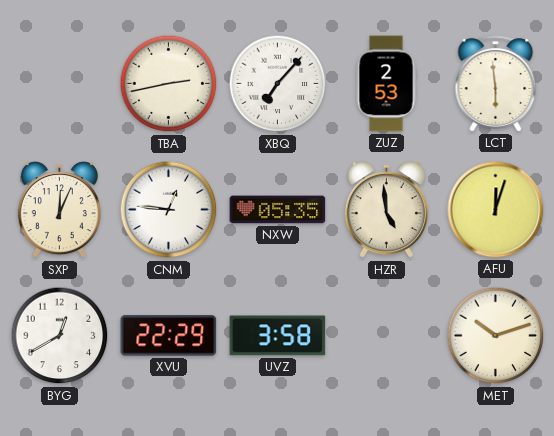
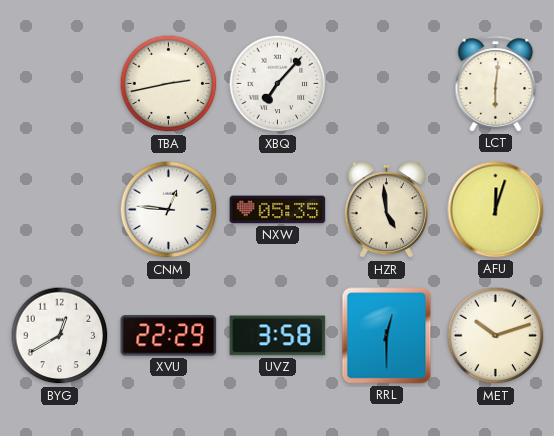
ZUZ: 2:53 -> none
LCT: 5:59 -> 6:01
SXP: 12:04 -> none
RRL: none -> 12:30
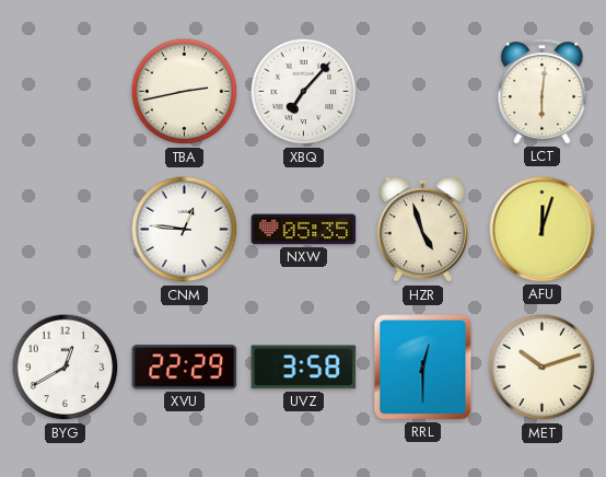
HZR: 4:59 -> 4:57
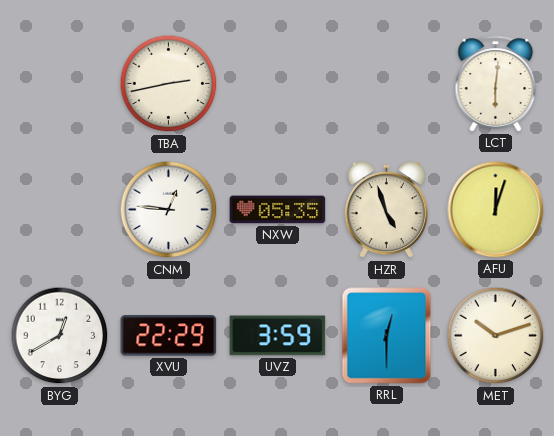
XBQ: 7:07 -> none
UVZ: 3:58 -> 3:59
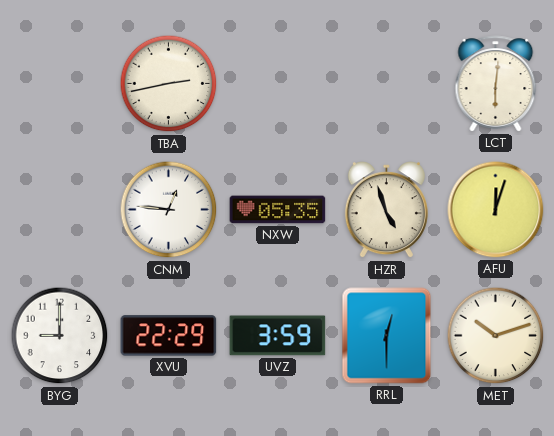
BYG: 12:40 -> 9:00
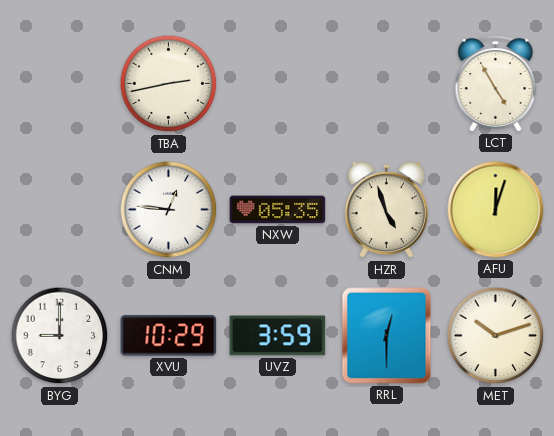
LCT: 6:01 -> 4:55
XVU: 22:29 -> 10:29
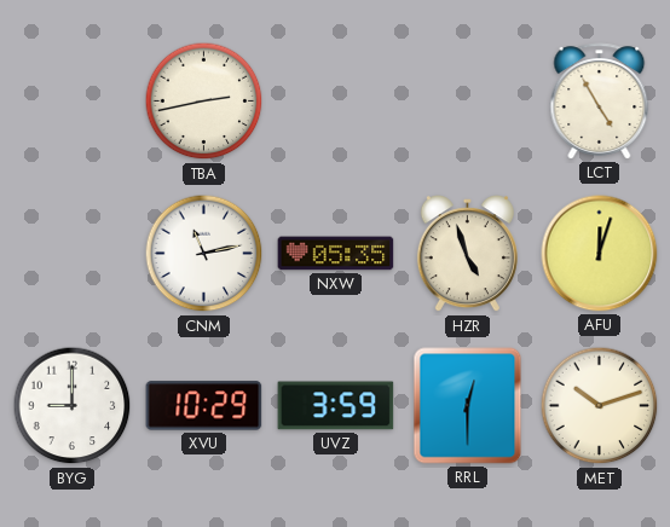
CNM: 12:46 -> 11:13
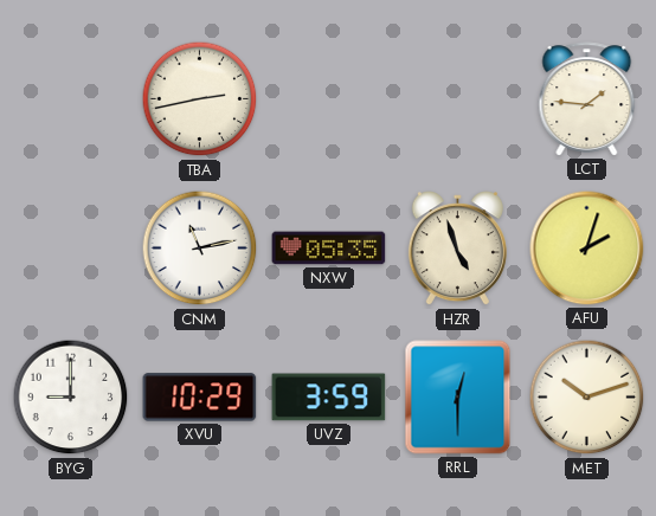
LCT: 4:55 -> 1:46
AFU: 12:03 -> 2:03
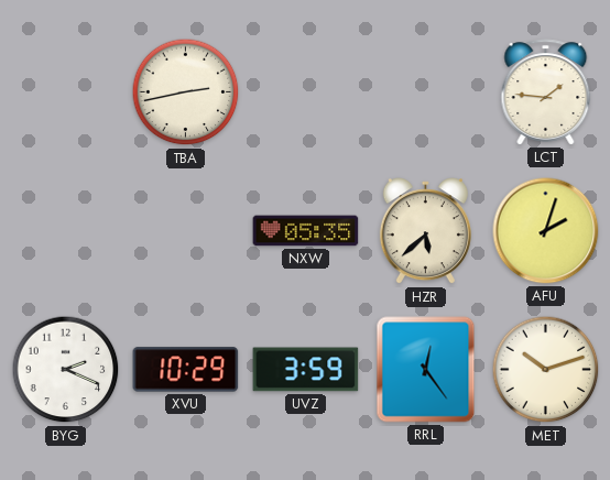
CNM: 11:13 -> none
HZR: 4:57 -> 5:38
BYG: 9:00 -> 2:19
RRL: 12:30 -> 12:24
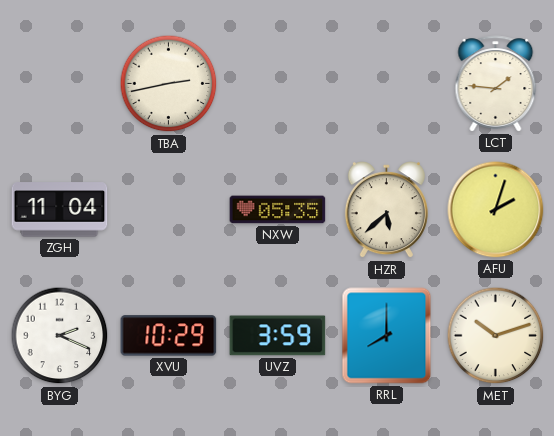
ZGH: none -> 11:04
RRL: 12:24 -> 8:00
